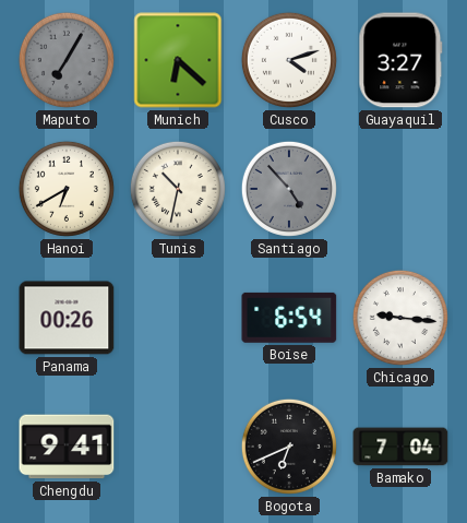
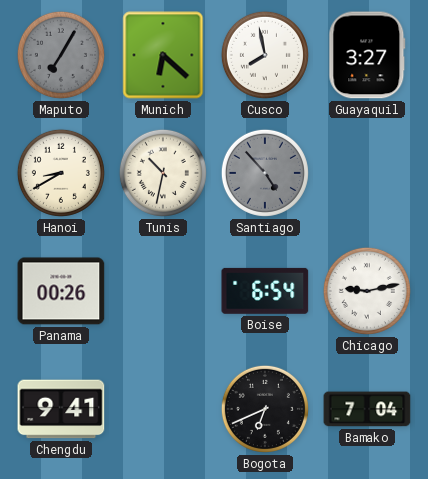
Cusco: 4:12 -> 7:58
Hanoi: 6:40 -> 8:40
Chicago: 9:16 -> 9:13
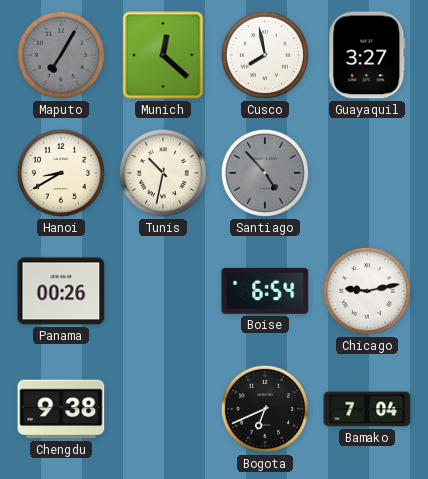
Munich: 6:22 -> 12:22
Chengdu: 9:41 -> 9:38
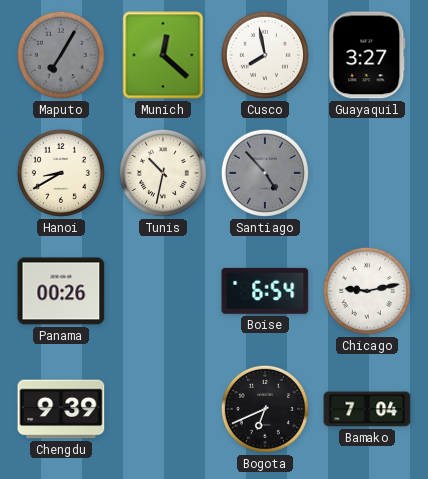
Chengdu: 9:38 -> 9:39
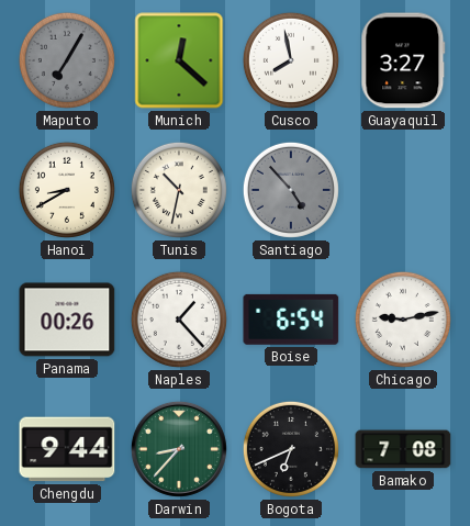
Naples: none -> 1:23
Chengdu: 9:39 -> 9:44
Darwin: none -> 8:37
Bamako: 7:04 -> 7:08
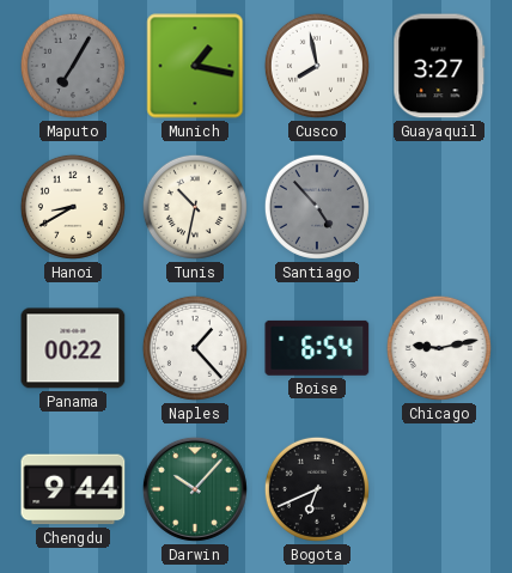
Munich: 12:22 -> 1:17
Panama: 00:26 -> 00:22
Darwin: 8:37 -> 10:07
Bamako: 7:08 -> none
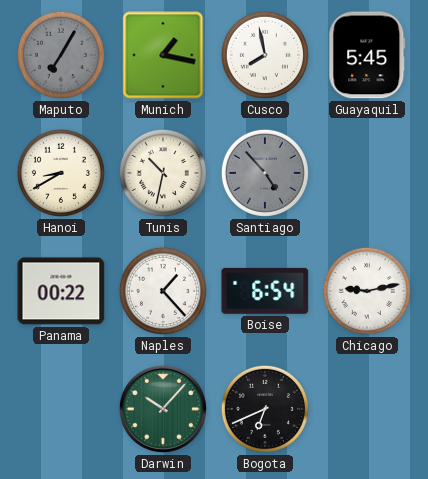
Guayaquil: 3:27 -> 5:45
Chengdu: 9:44 -> none
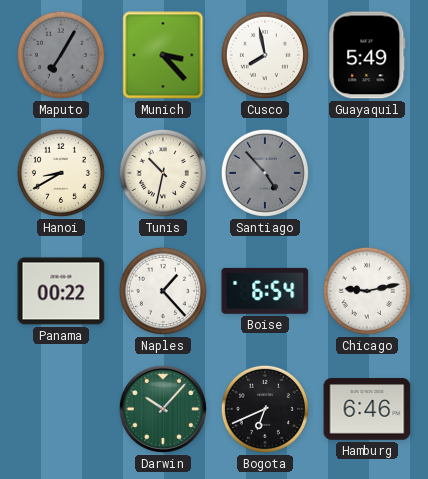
Munich: 1:17 -> 3:23
Guayaquil: 5:45 -> 5:49
Hamburg: none -> 6:46
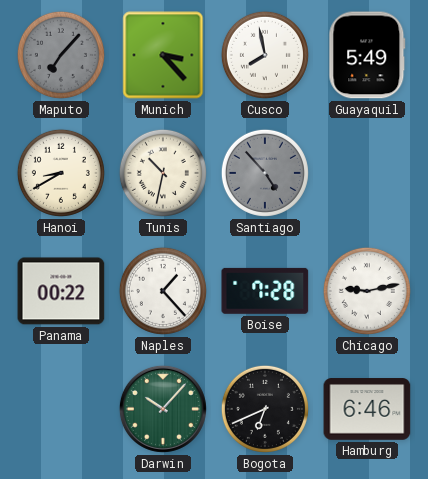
Maputo: 7:05 -> 7:07
Boise: 6:54 -> 7:28
